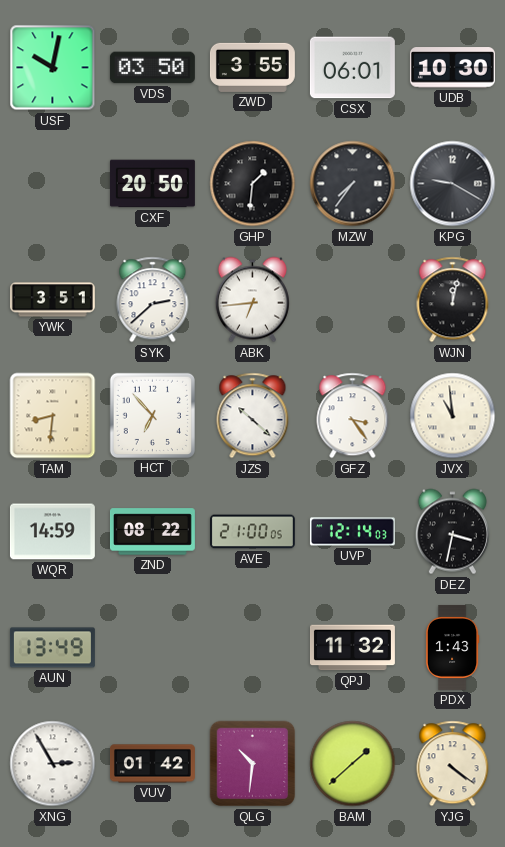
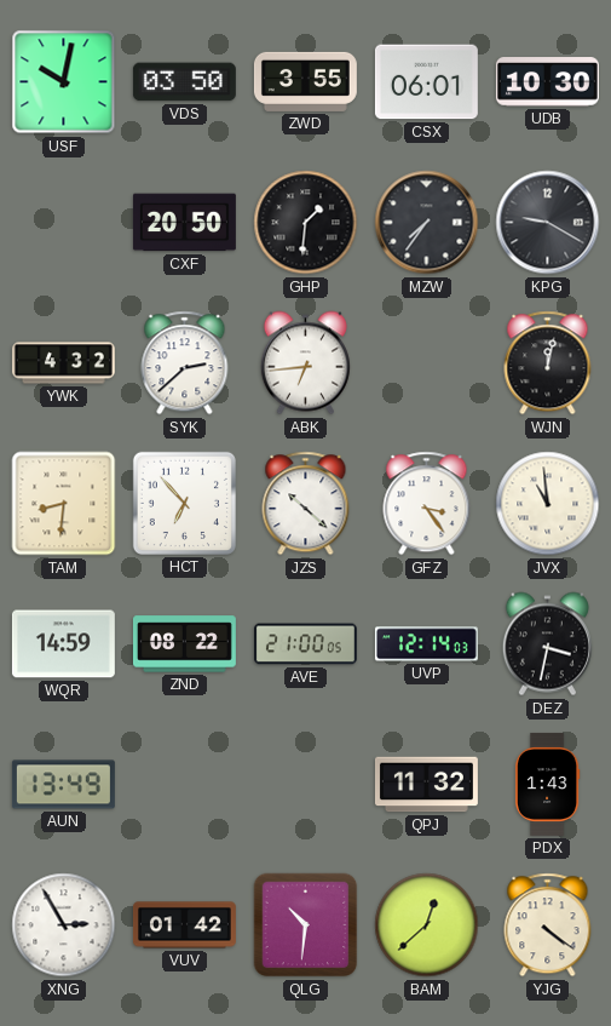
YWK: 3:51 -> 4:32
BAM: 1:38 -> 12:38
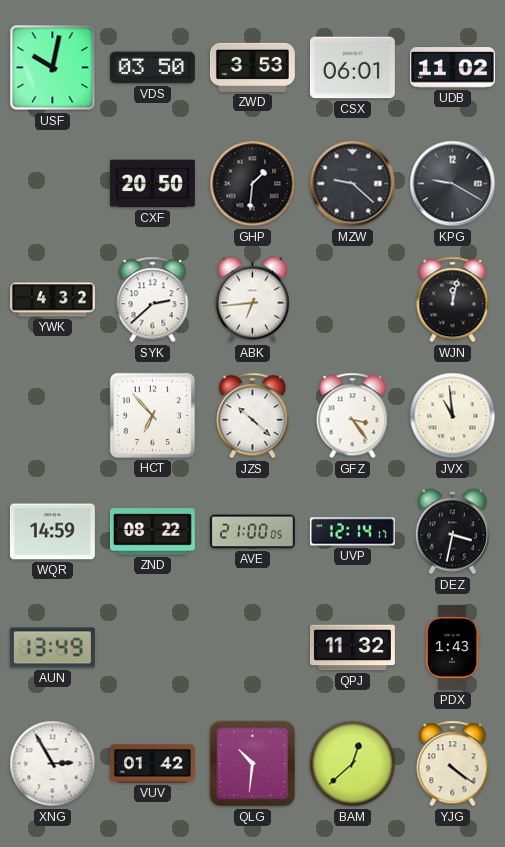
ZWD: 3:55 -> 3:53
UDB: 10:30 -> 11:02
MZW: 7:36 -> 9:22
TAM: 8:31 -> none
UVP: 12:14:03 -> 12:14:17
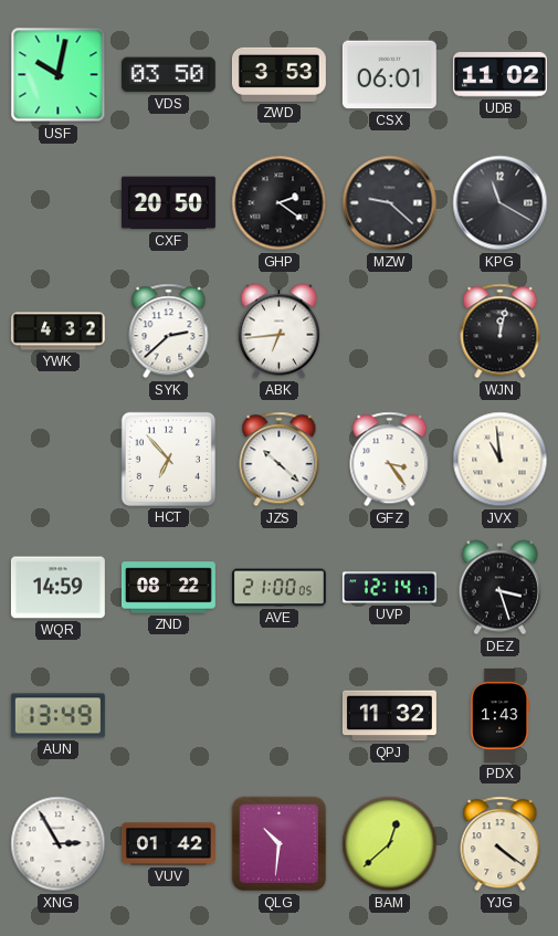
GHP: 1:31 -> 2:21
KPG: 9:20 -> 11:20
DEZ: 3:32 -> 3:27
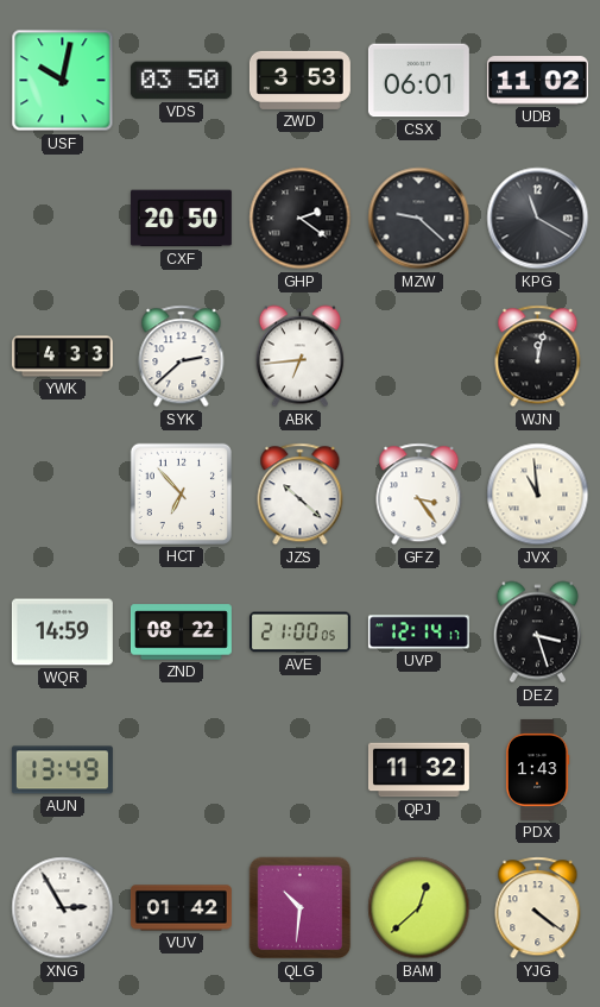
YWK: 4:32 -> 4:33
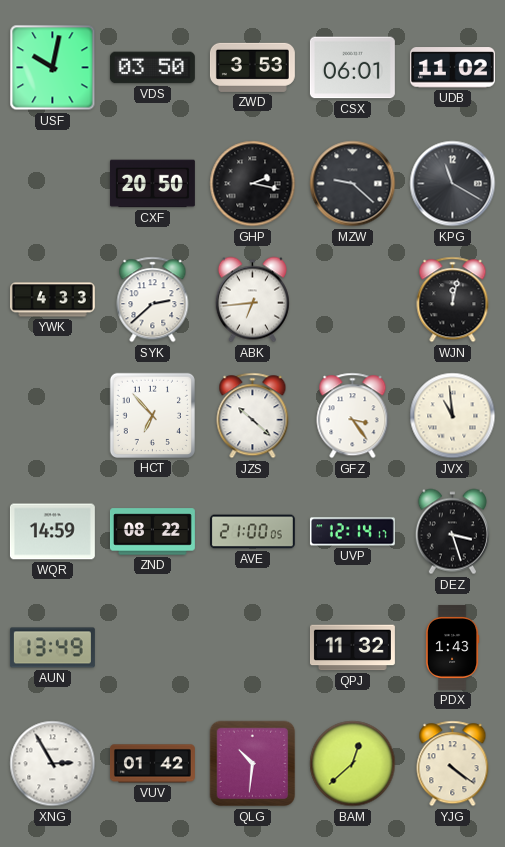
GHP: 2:21 -> 2:17
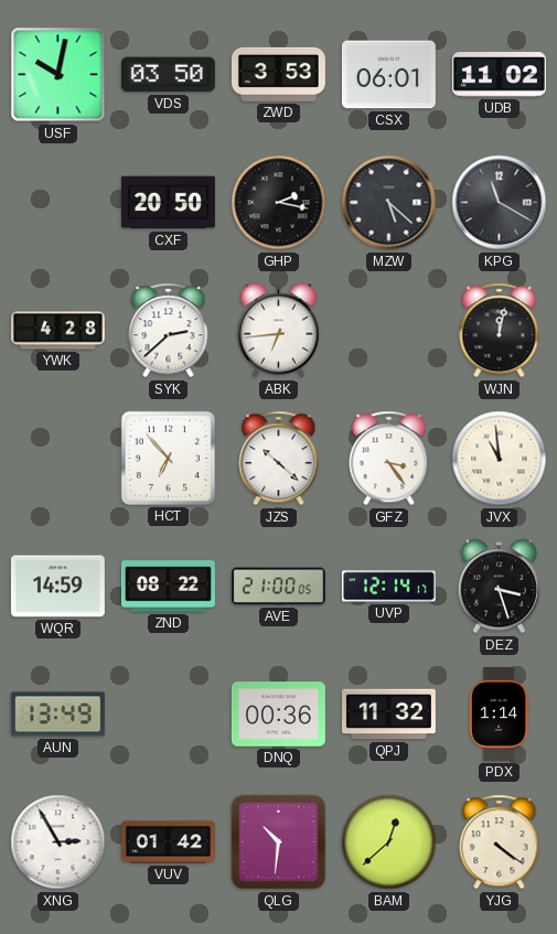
MZW: 9:22 -> 5:22
YWK: 4:33 -> 4:28
DNQ: none -> 00:36
PDX: 1:43 -> 1:14
